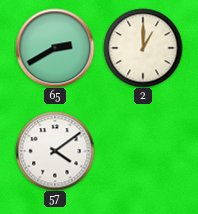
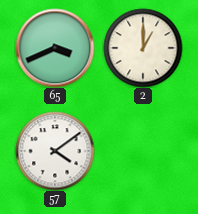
65: 2:40 -> 3:41
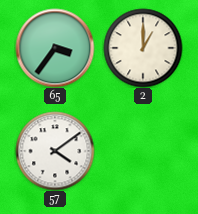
65: 3:41 -> 3:36
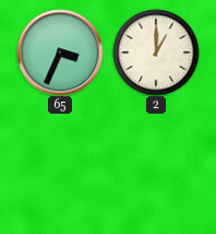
65: 3:36 -> 3:34
57: 4:09 -> none
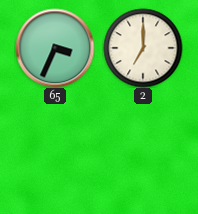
2: 1:00 -> 7:00
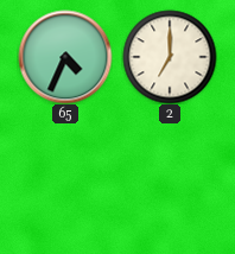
65: 3:34 -> 4:34
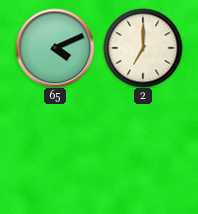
65: 4:34 -> 4:11
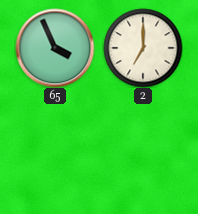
65: 4:11 -> 3:56
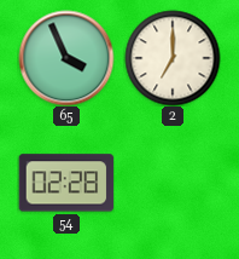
54: none -> 02:28
